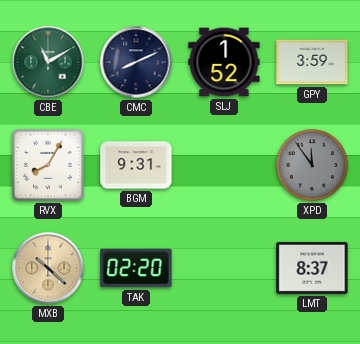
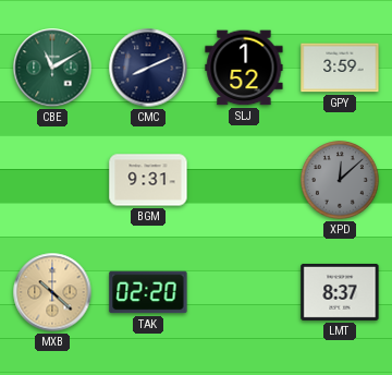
RVX: 8:05 -> none
XPD: 11:54 -> 12:08
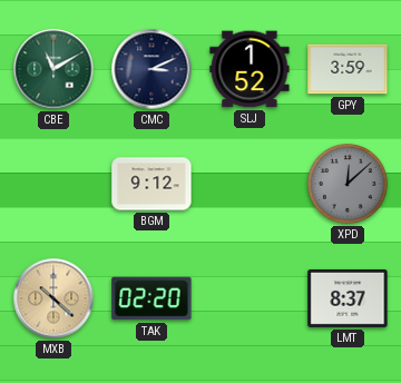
CMC: 8:11 -> 3:11
BGM: 9:31 -> 9:12
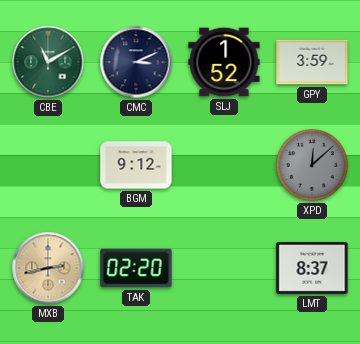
MXB: 10:22 -> 2:43
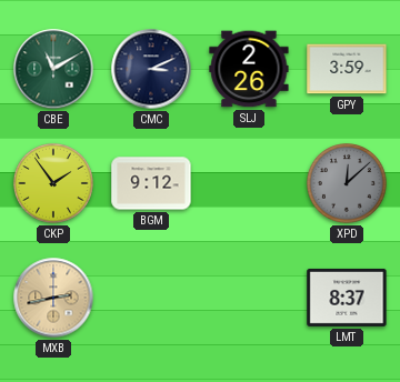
SLJ: 1:52 -> 2:26
CKP: none -> 1:54
TAK: 02:20 -> none
